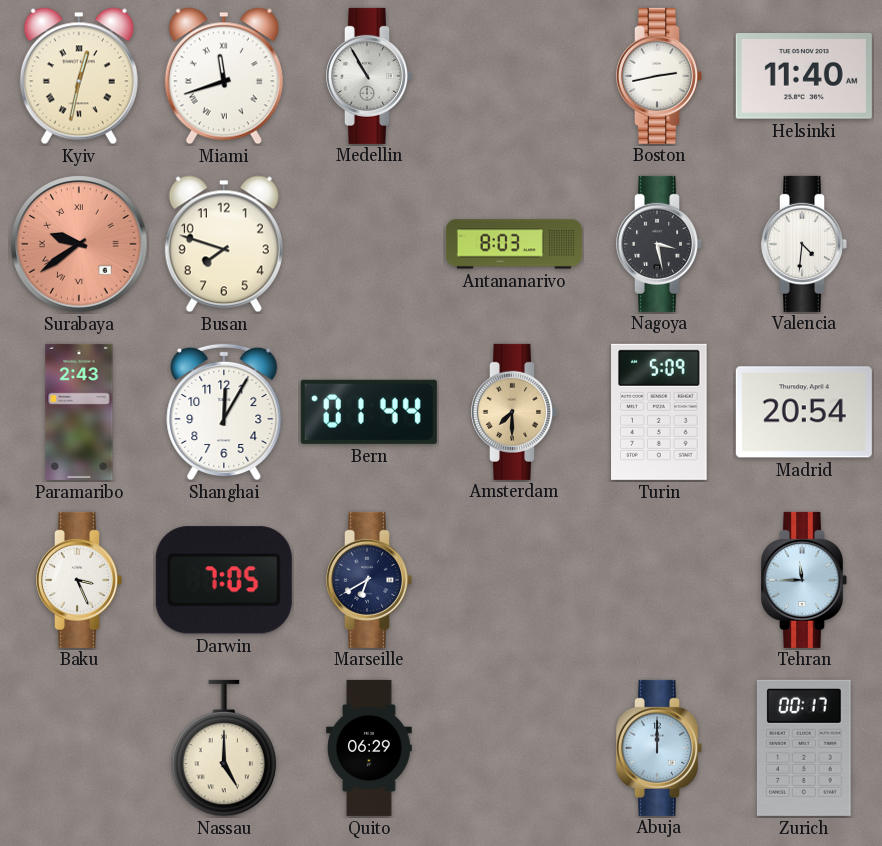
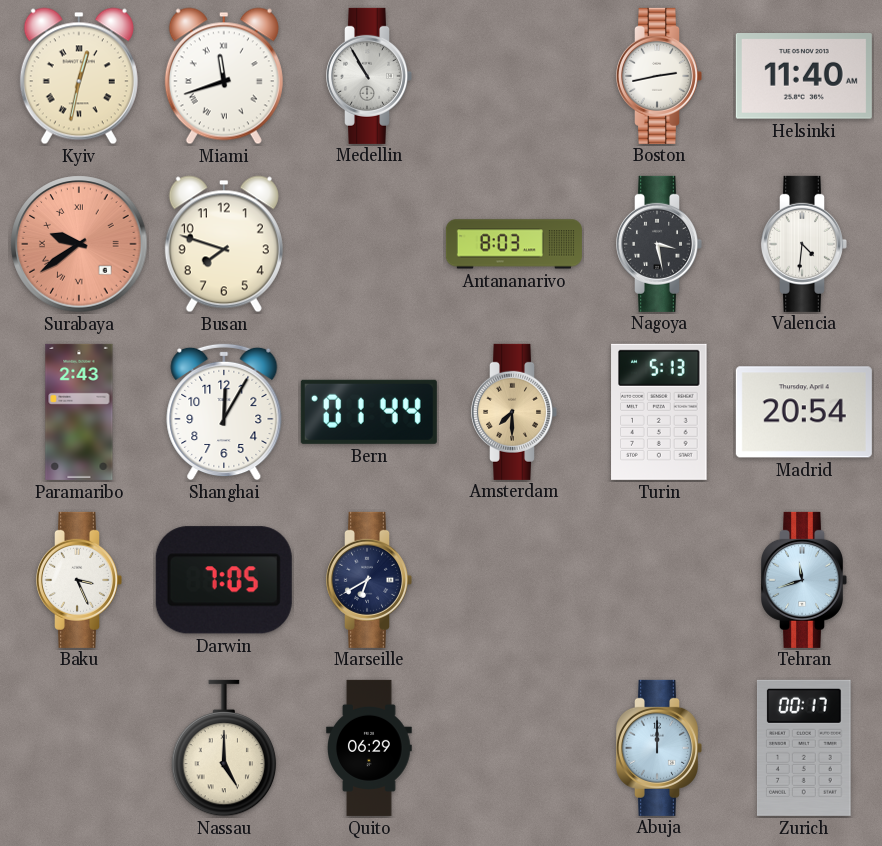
Turin: 5:09 -> 5:13
Tehran: 11:45 -> 11:42
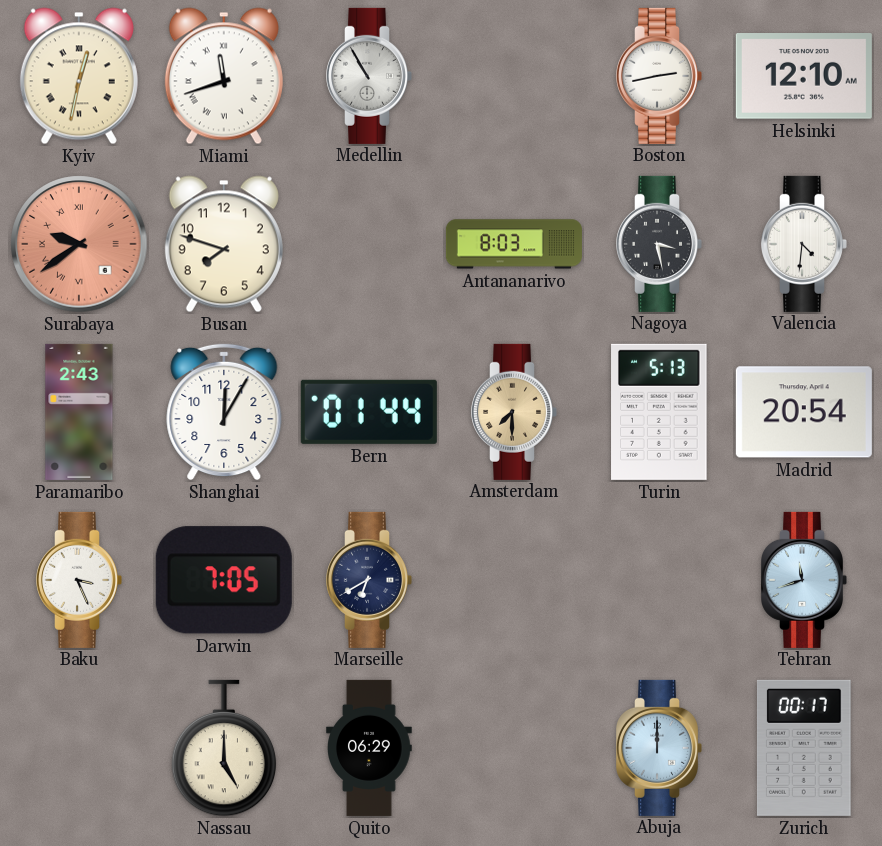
Helsinki: 11:40 -> 12:10
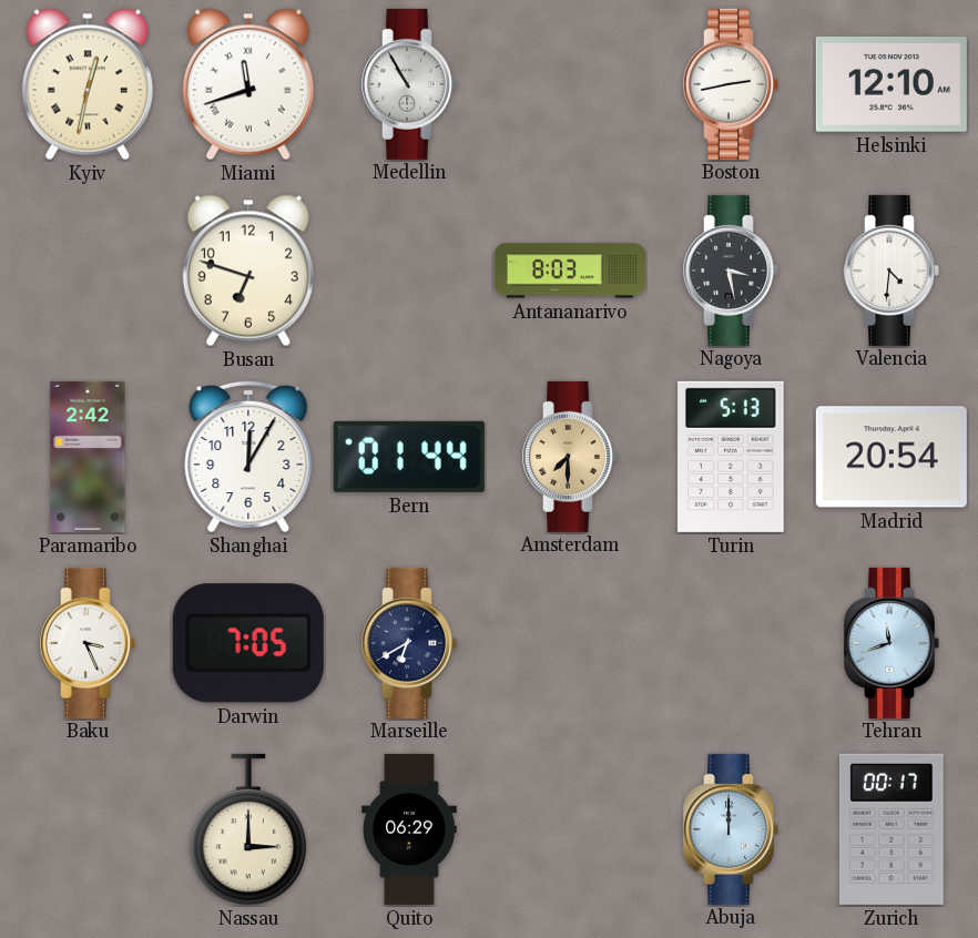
Surabaya: 9:39 -> none
Busan: 7:48 -> 6:48
Paramaribo: 2:43 -> 2:42
Nassau: 5:00 -> 3:00
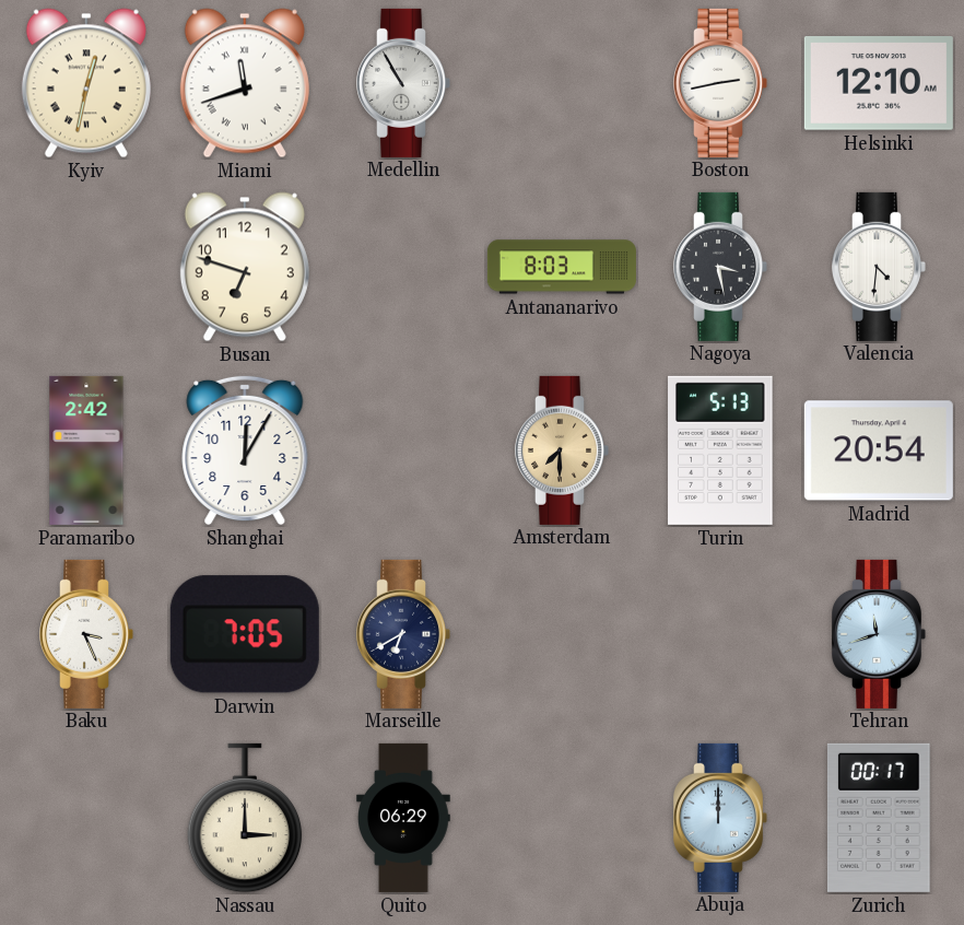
Bern: 01:44 -> none
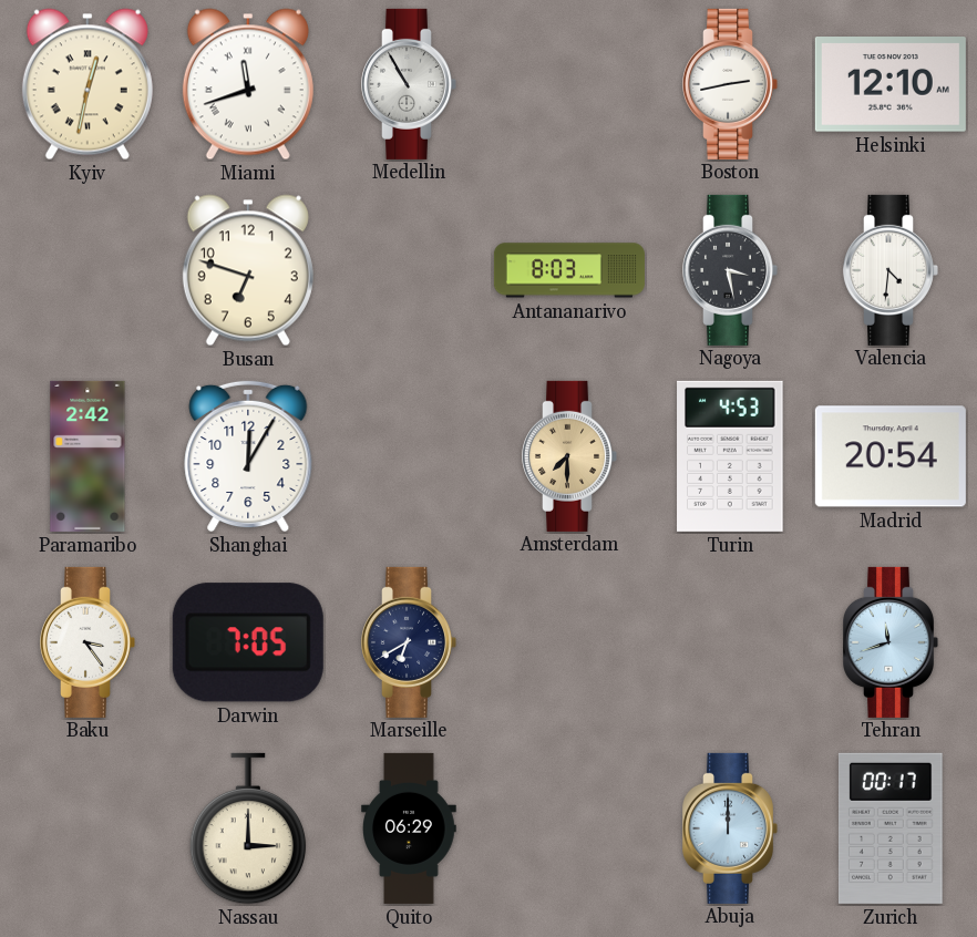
Turin: 5:13 -> 4:53
Baku: 3:26 -> 3:24
